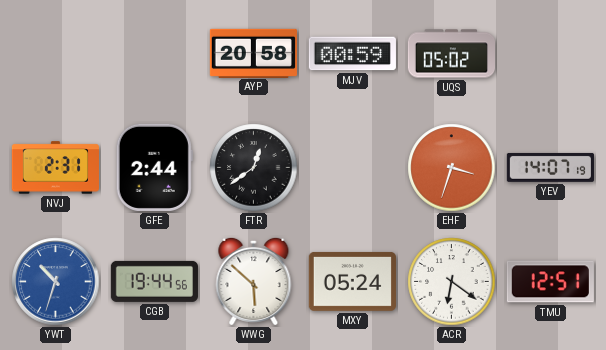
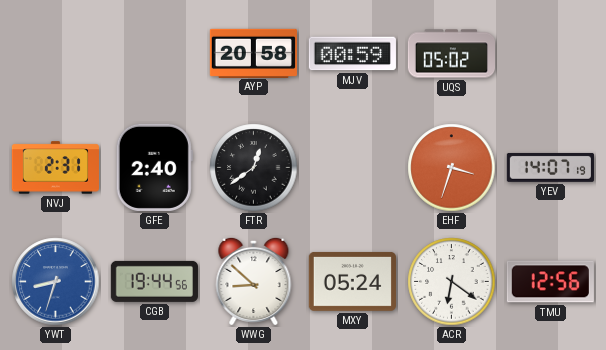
GFE: 2:44 -> 2:40
YWT: 10:33 -> 8:33
WWG: 5:52 -> 8:52
TMU: 12:51 -> 12:56
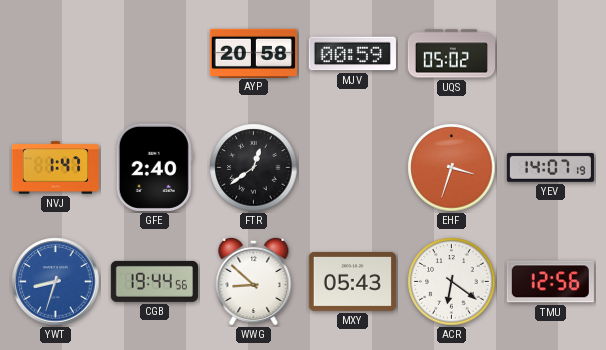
NVJ: 2:31 -> 1:47
MXY: 05:24 -> 05:43
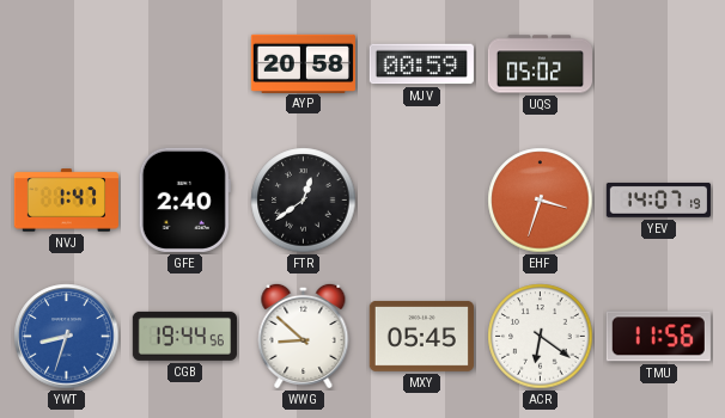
MXY: 05:43 -> 05:45
TMU: 12:56 -> 11:56
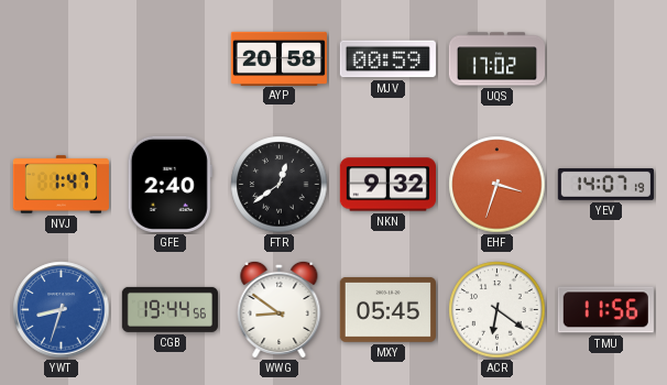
UQS: 05:02 -> 17:02
NKN: none -> 9:32
WWG: 8:52 -> 8:51
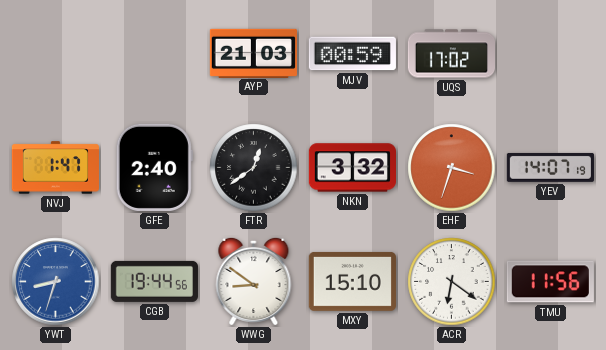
AYP: 20:58 -> 21:03
NKN: 9:32 -> 3:32
MXY: 05:45 -> 15:10
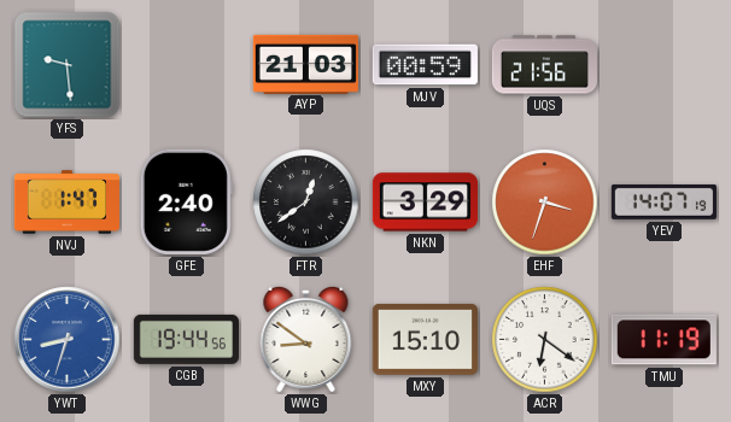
YFS: none -> 9:29
UQS: 17:02 -> 21:56
NKN: 3:32 -> 3:29
TMU: 11:56 -> 11:19
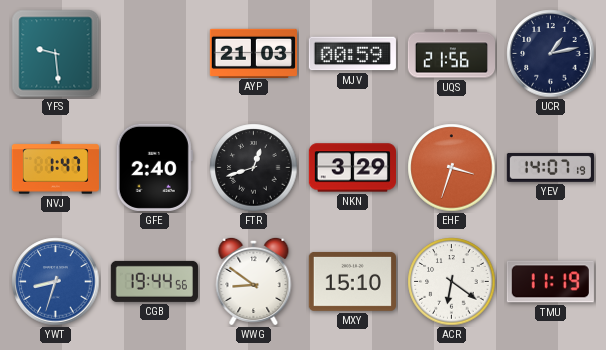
UCR: none -> 1:13
FTR: 12:39 -> 12:42
